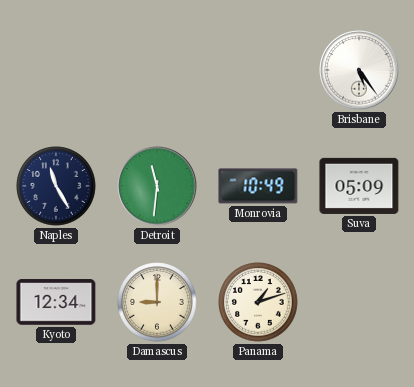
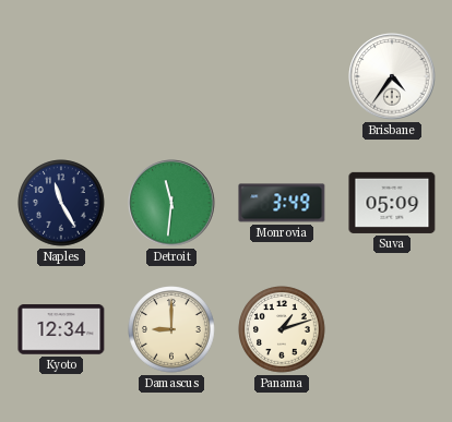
Brisbane: 5:24 -> 4:36
Monrovia: 10:49 -> 3:49
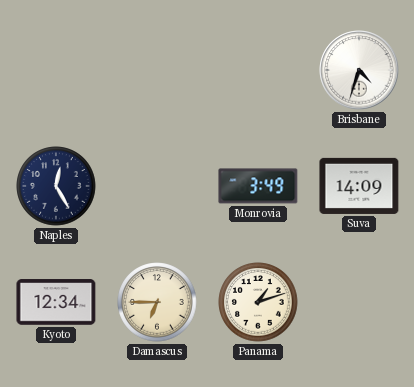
Brisbane: 4:36 -> 4:33
Naples: 11:25 -> 12:25
Detroit: 11:31 -> none
Suva: 05:09 -> 14:09
Damascus: 9:00 -> 6:45
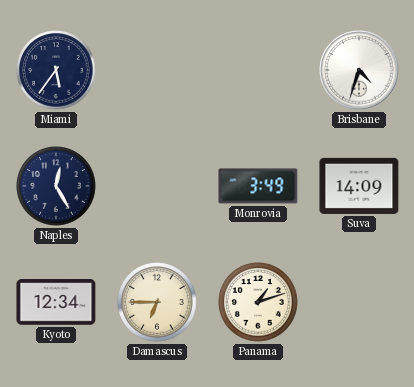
Miami: none -> 5:36
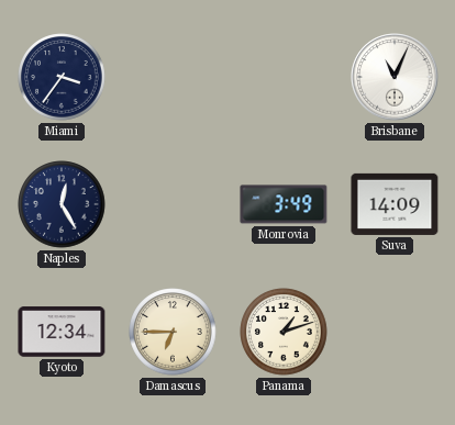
Miami: 5:36 -> 3:36
Brisbane: 4:33 -> 11:04
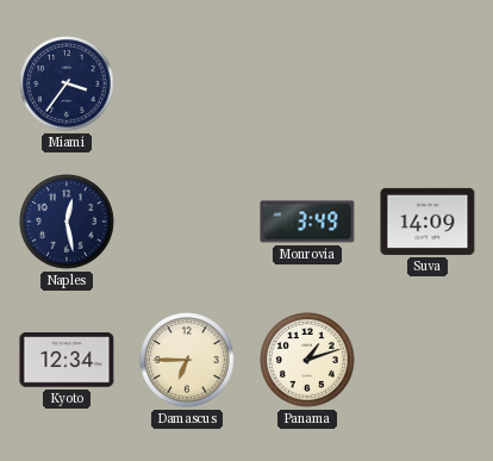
Brisbane: 11:04 -> none
Naples: 12:25 -> 12:28
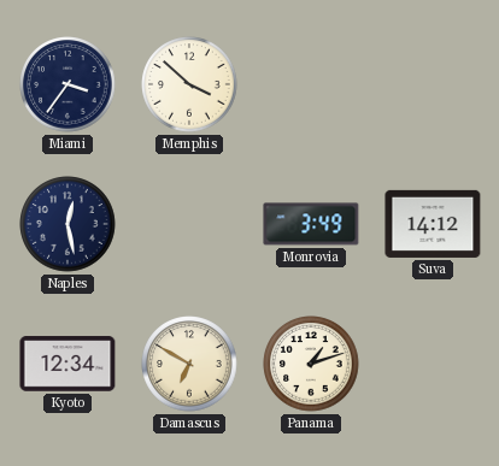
Memphis: none -> 3:52
Suva: 14:09 -> 14:12
Damascus: 6:45 -> 6:50
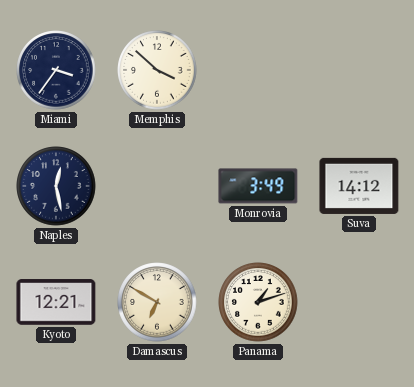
Kyoto: 12:34 -> 12:21
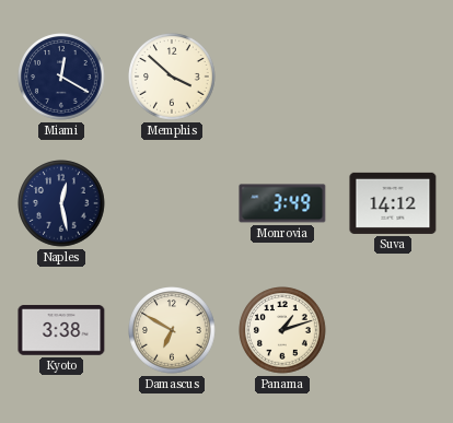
Miami: 3:36 -> 12:20
Kyoto: 12:21 -> 3:38
